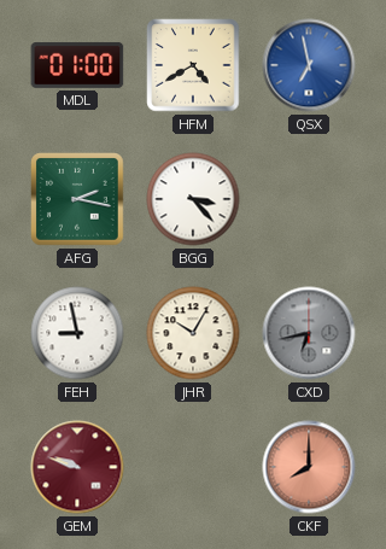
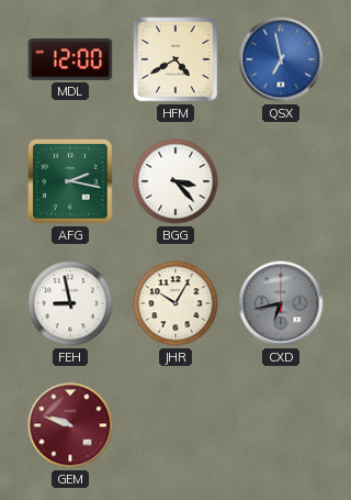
MDL: 01:00 -> 12:00
CKF: 8:00 -> none
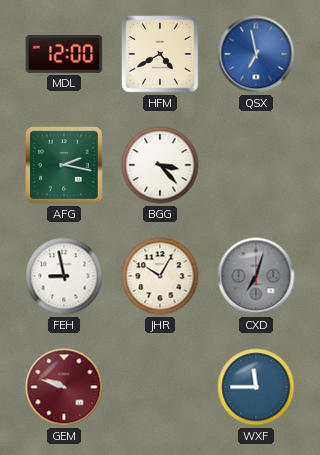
CXD: 6:43 -> 7:03
WXF: none -> 11:45
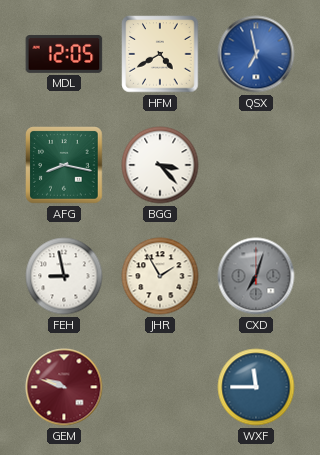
MDL: 12:00 -> 12:05
AFG: 2:17 -> 8:17
JHR: 10:05 -> 1:55
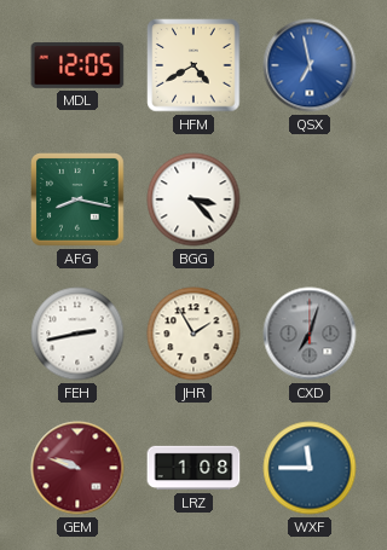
FEH: 8:58 -> 2:43
LRZ: none -> 1:08
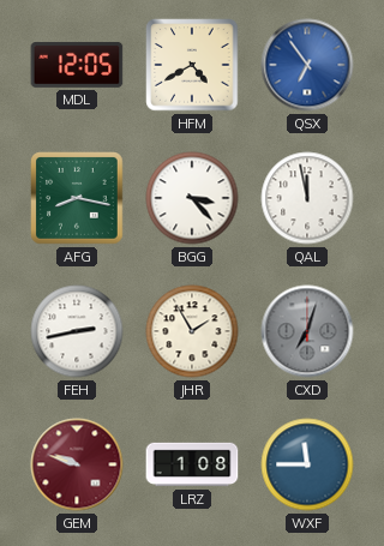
QSX: 6:58 -> 6:54
QAL: none -> 11:58
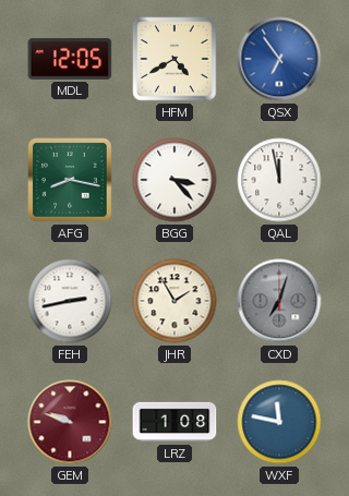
WXF: 11:45 -> 11:47
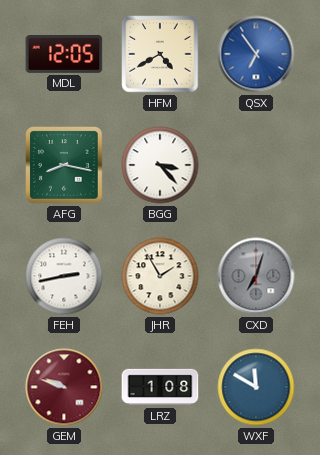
QAL: 11:58 -> none
WXF: 11:47 -> 11:50
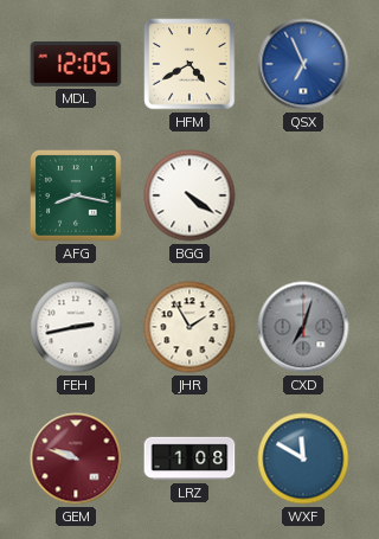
QSX: 6:54 -> 6:56
BGG: 3:23 -> 4:21
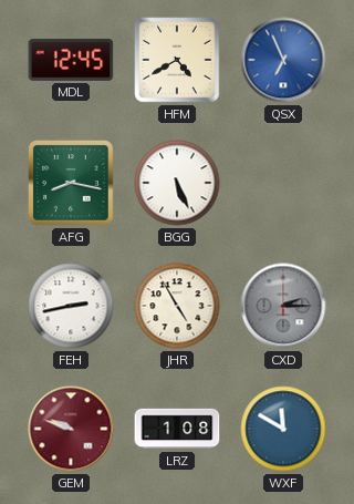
MDL: 12:05 -> 12:45
BGG: 4:21 -> 5:26
JHR: 1:55 -> 4:55
CXD: 7:03 -> 2:15
